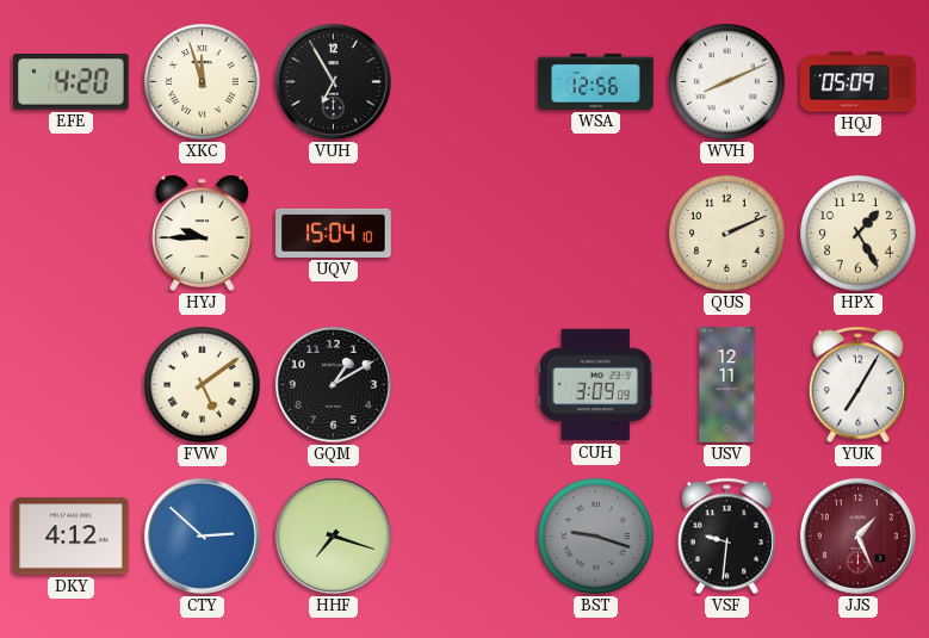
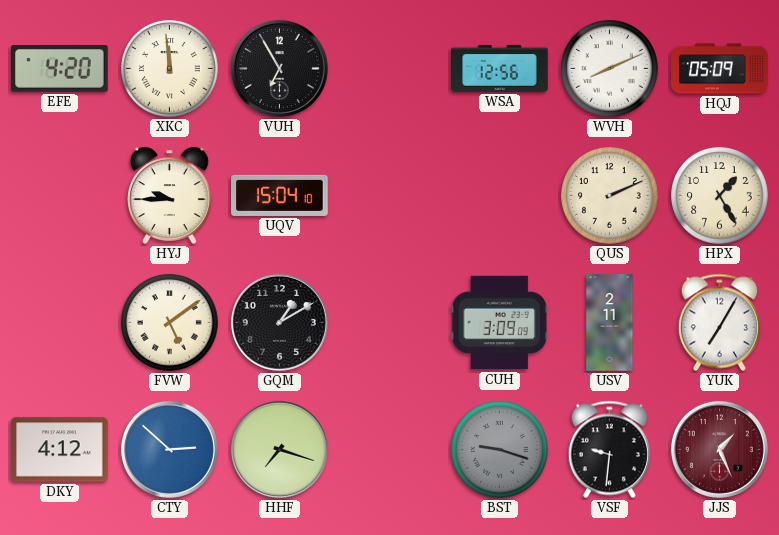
XKC: 11:57 -> 11:59
USV: 12:11 -> 2:11
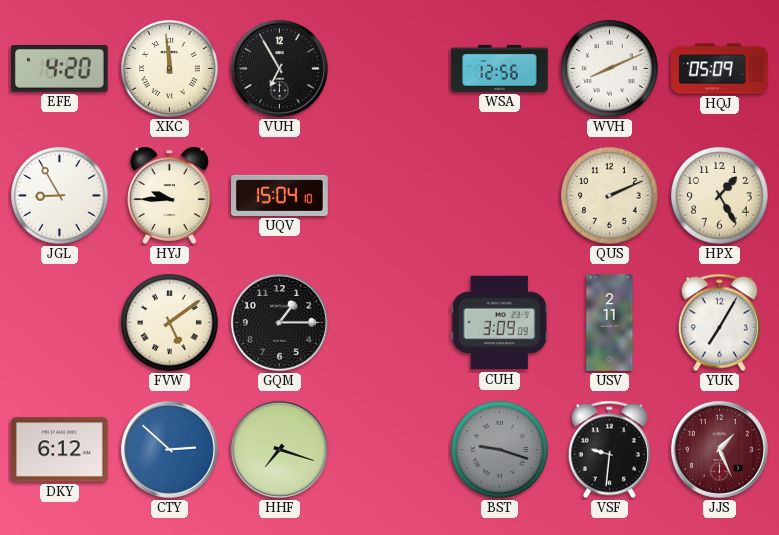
JGL: none -> 8:55
GQM: 1:10 -> 1:15
DKY: 4:12 -> 6:12
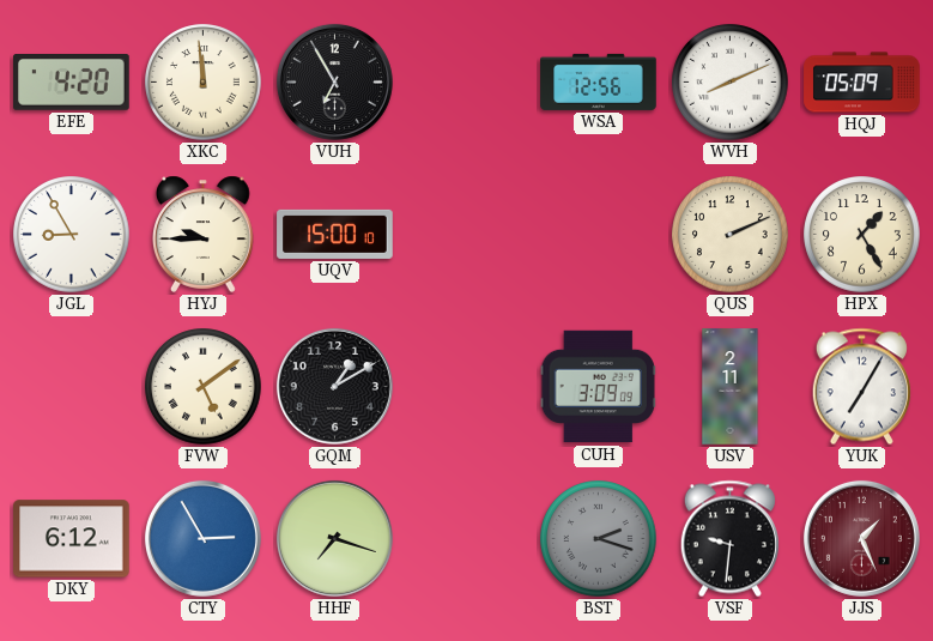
UQV: 15:04 -> 15:00
GQM: 1:15 -> 1:10
CTY: 2:52 -> 2:55
BST: 9:18 -> 2:18
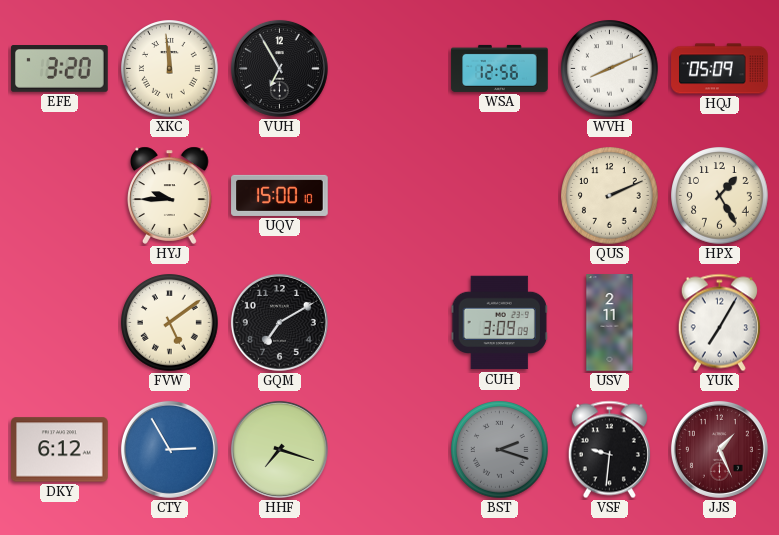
EFE: 4:20 -> 3:20
JGL: 8:55 -> none
GQM: 1:10 -> 7:10
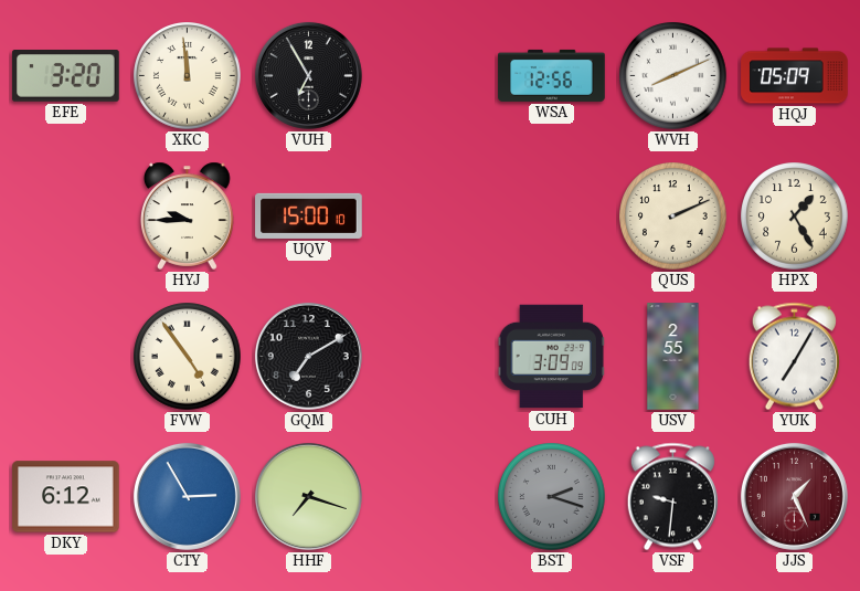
FVW: 5:09 -> 4:54
USV: 2:11 -> 2:55
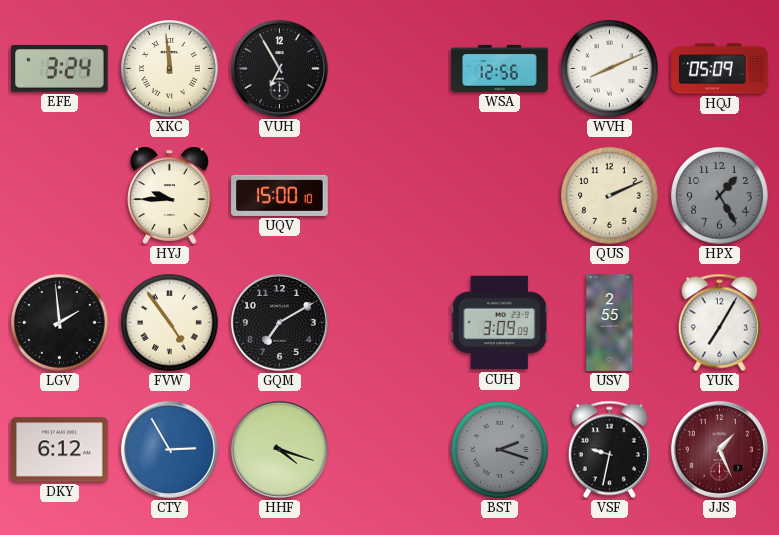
EFE: 3:20 -> 3:24
HPX dial: cream -> grey
LGV: none -> 1:59
HHF: 7:18 -> 4:18
VSF: 9:31 -> 9:32
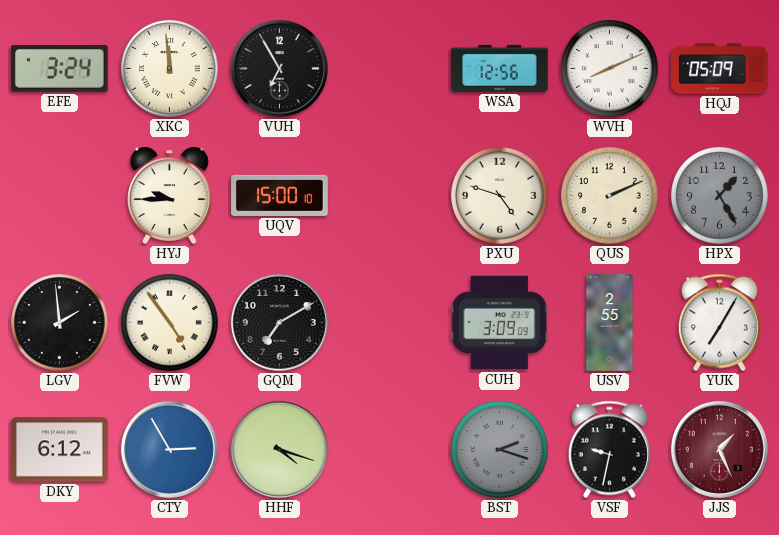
PXU: none -> 4:48
